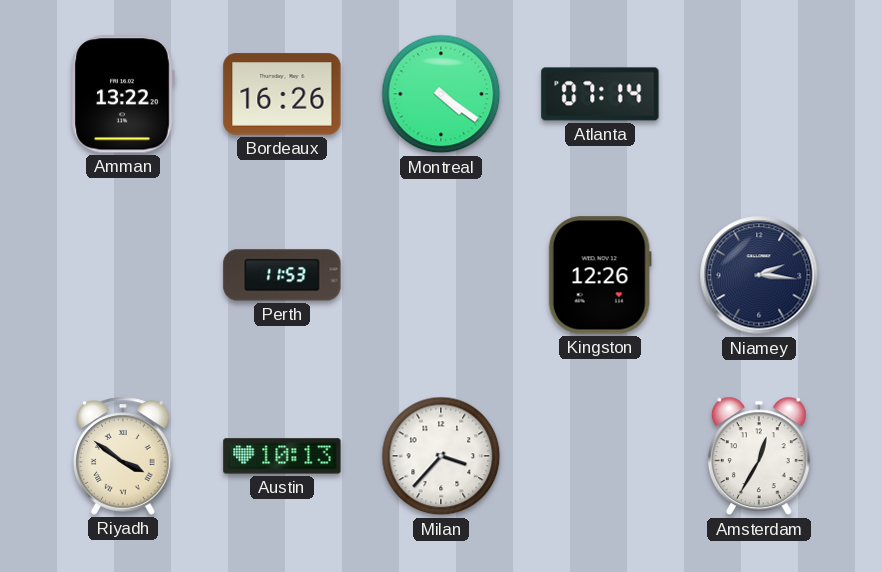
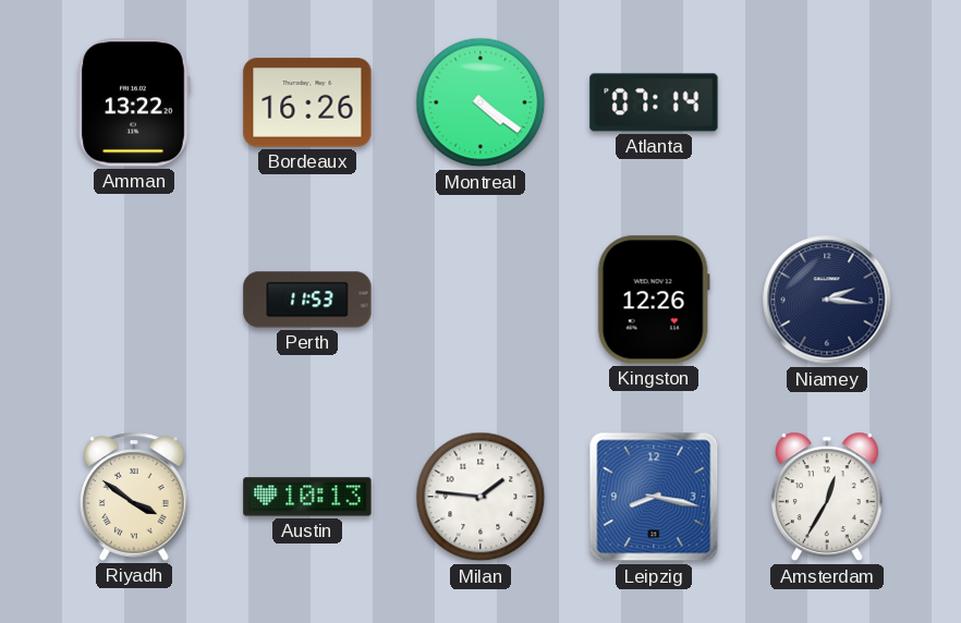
Milan: 3:37 -> 1:46
Leipzig: none -> 8:17
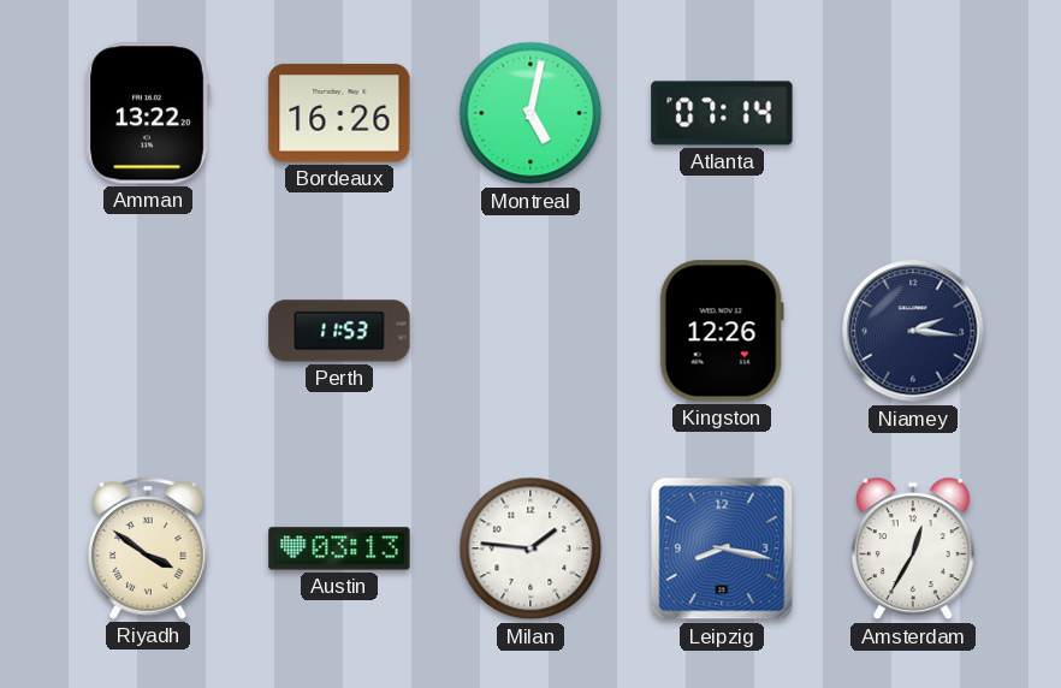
Montreal: 4:21 -> 5:02
Austin: 10:13 -> 03:13
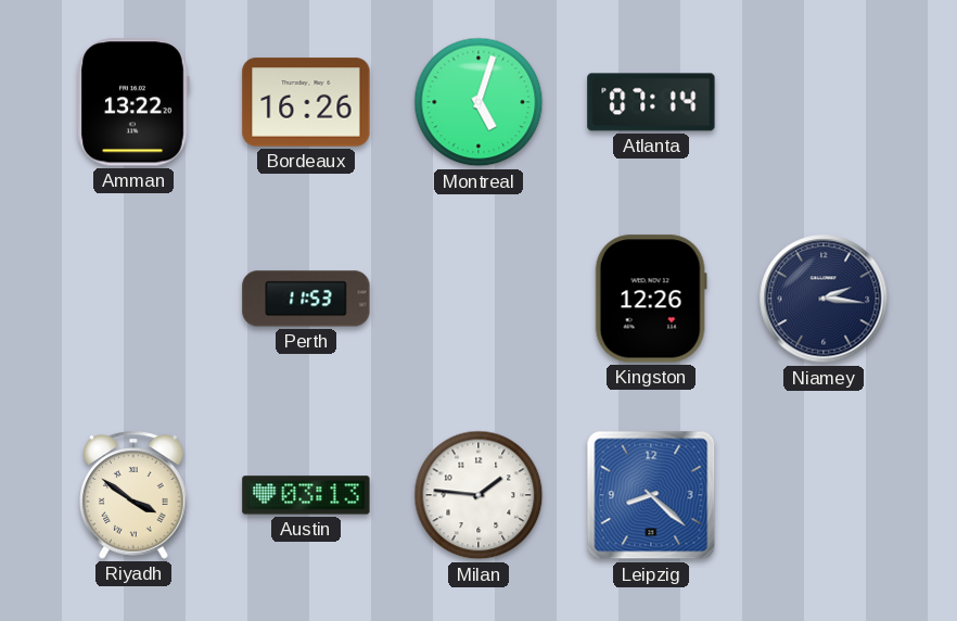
Montreal: 5:02 -> 5:03
Leipzig: 8:17 -> 8:22
Amsterdam: 12:35 -> none
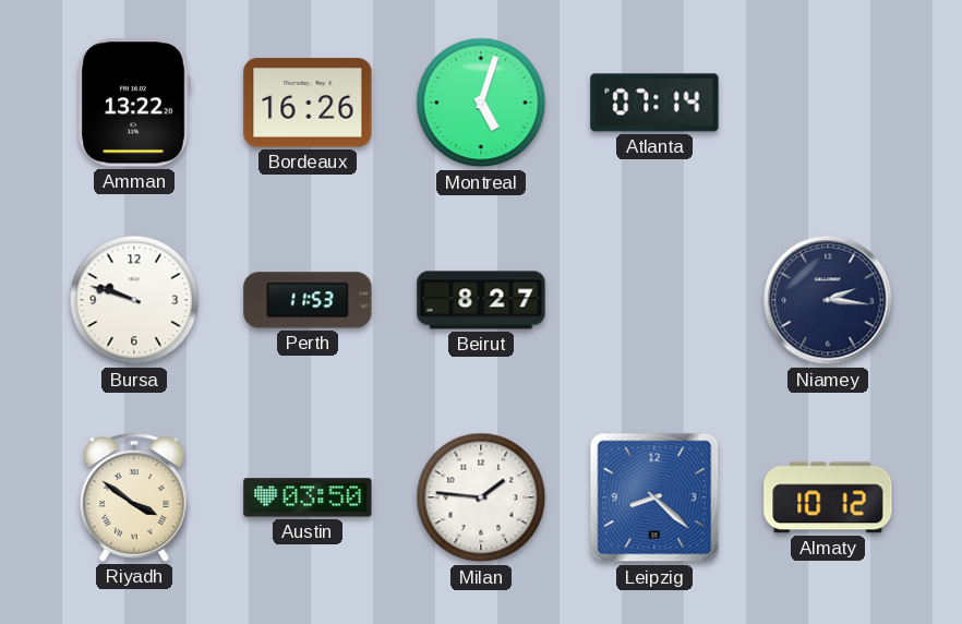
Bursa: none -> 9:48
Beirut: none -> 8:27
Kingston: 12:26 -> none
Austin: 03:13 -> 03:50
Almaty: none -> 10:12
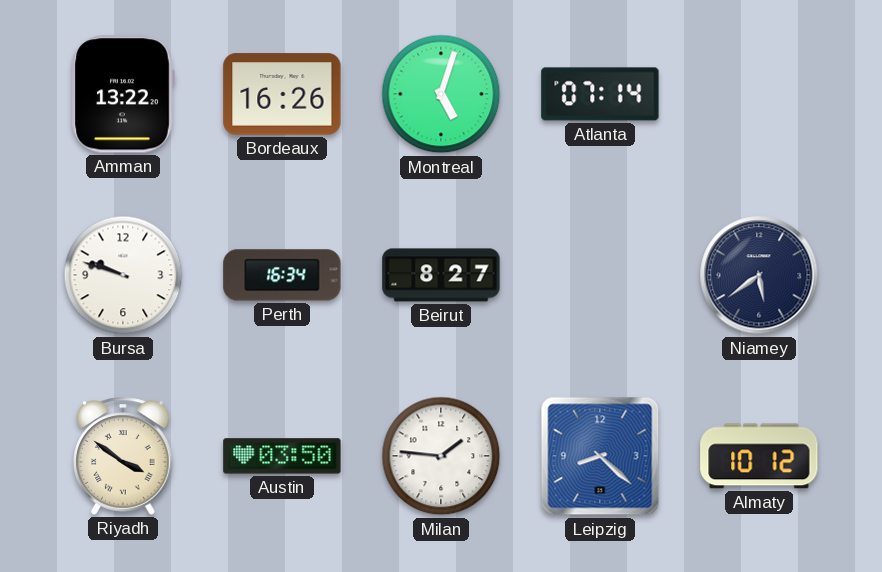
Perth: 11:53 -> 16:34
Niamey: 2:16 -> 5:39
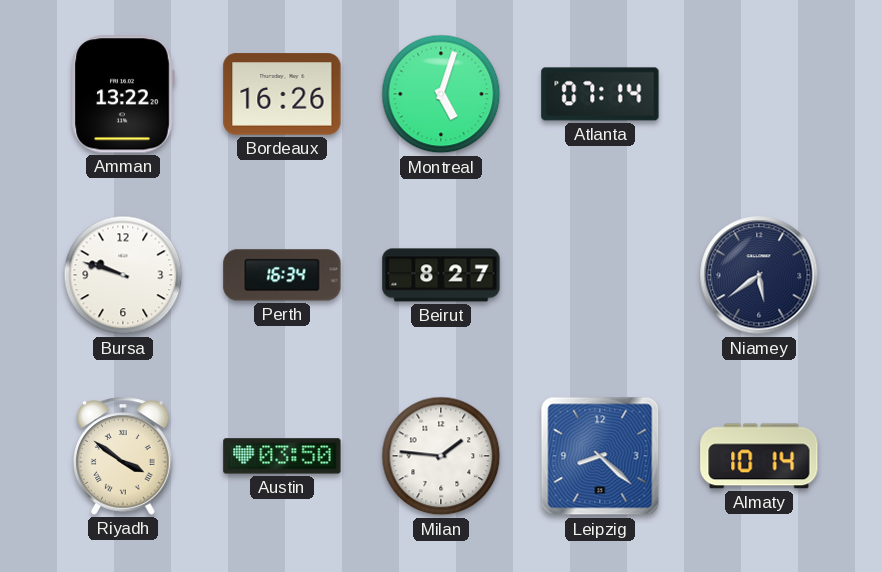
Almaty: 10:12 -> 10:14
